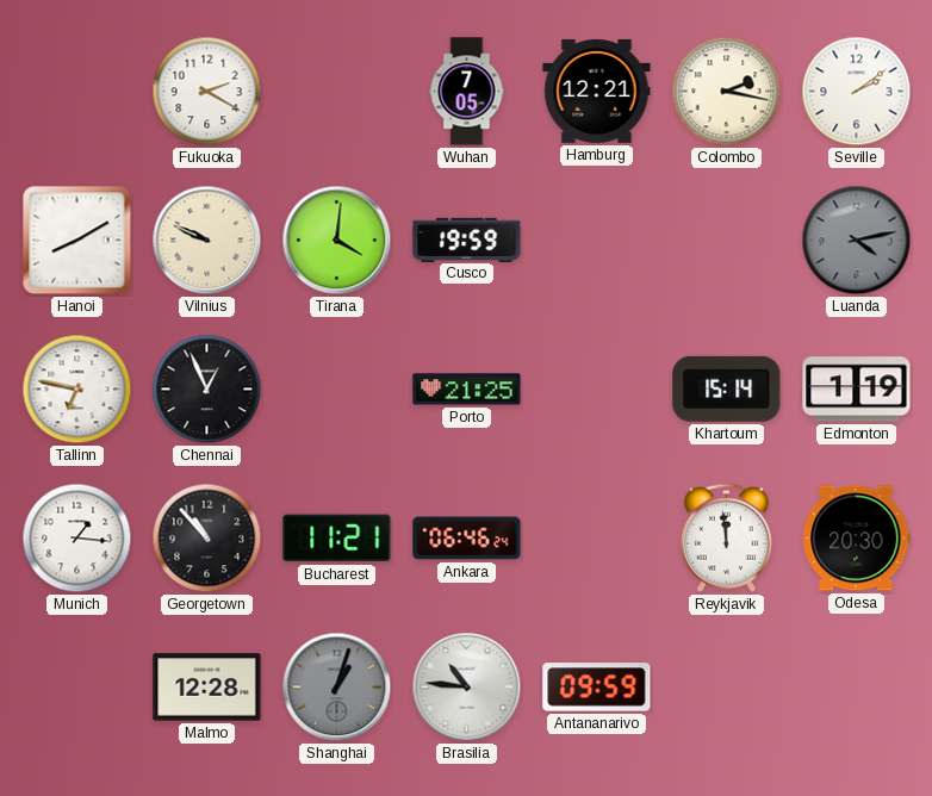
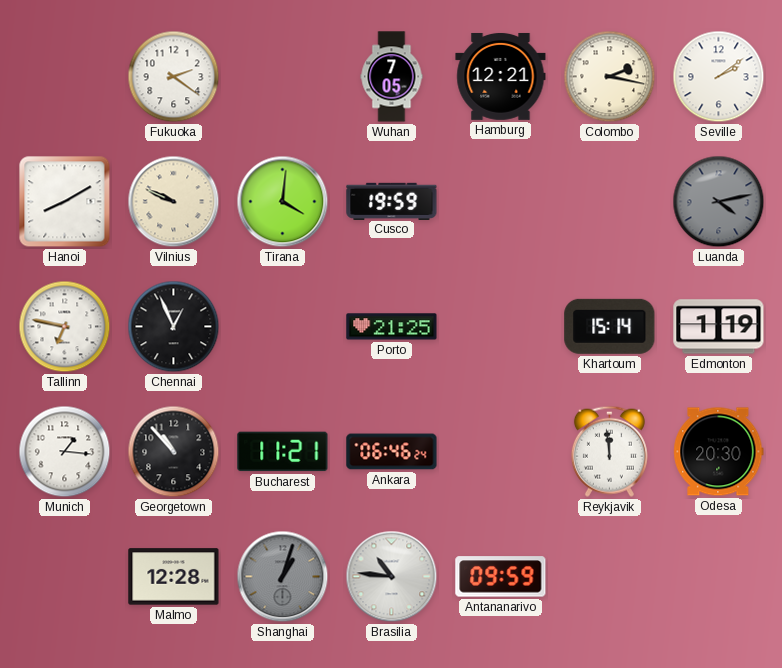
Fukuoka: 2:20 -> 2:21
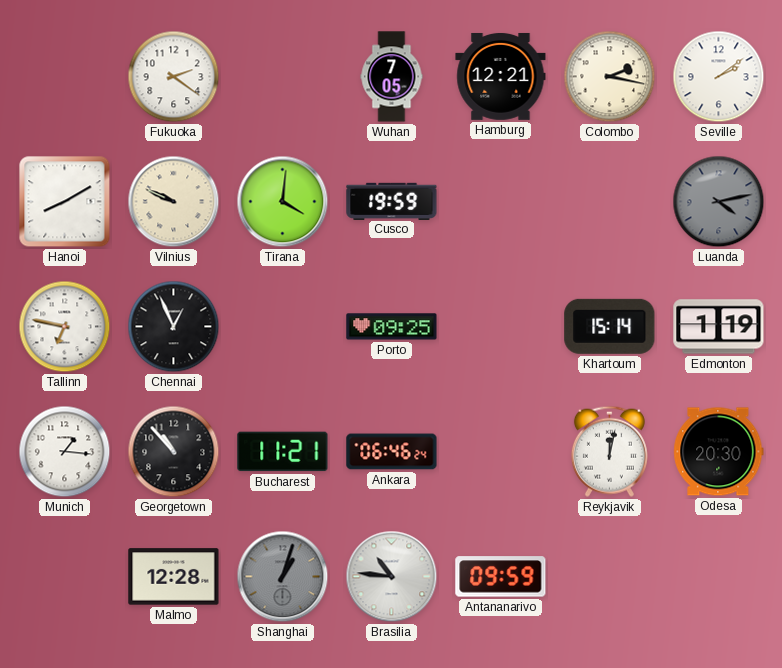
Porto: 21:25 -> 09:25
Reykjavik: 11:59 -> 12:02
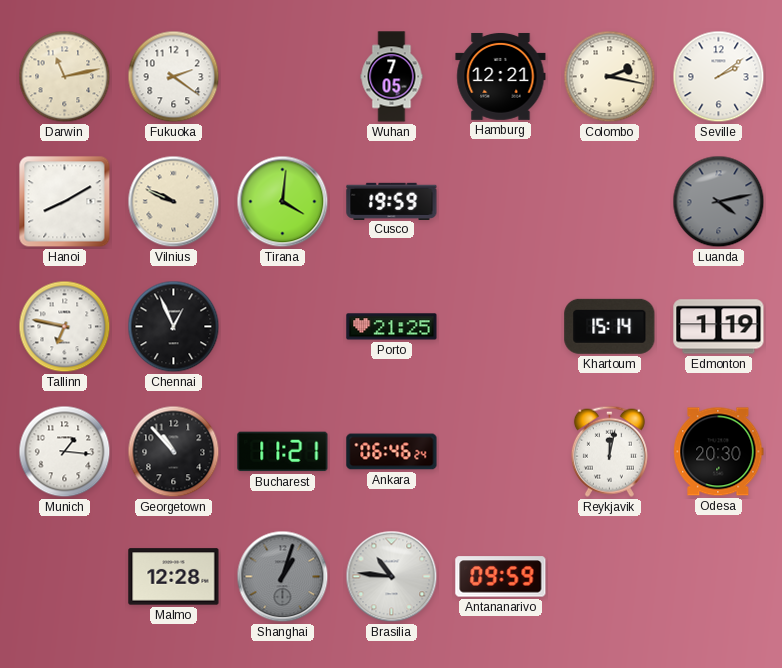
Darwin: none -> 11:13
Porto: 09:25 -> 21:25
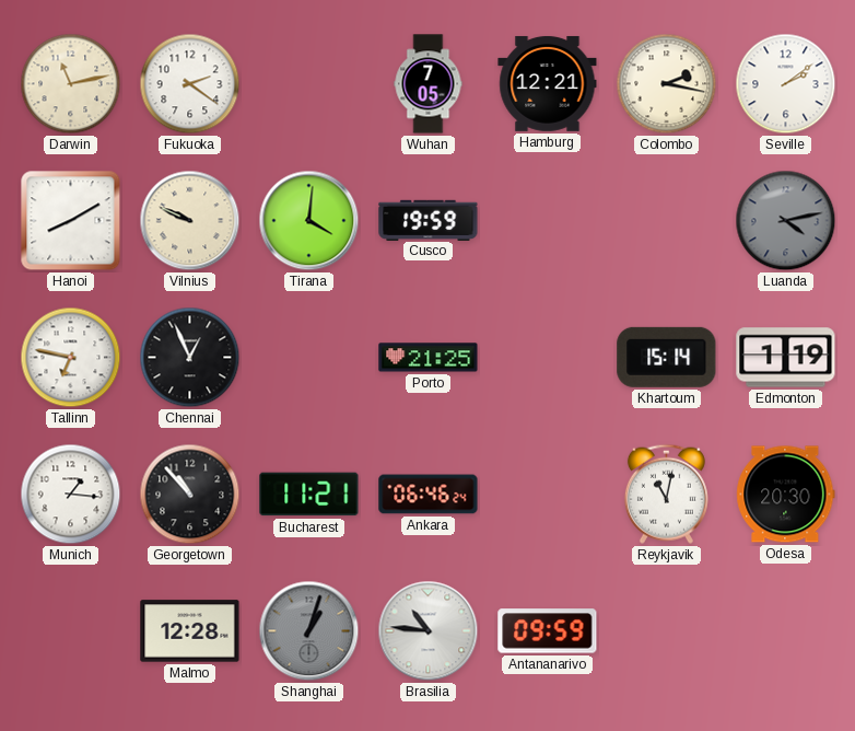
Reykjavik: 12:02 -> 11:02
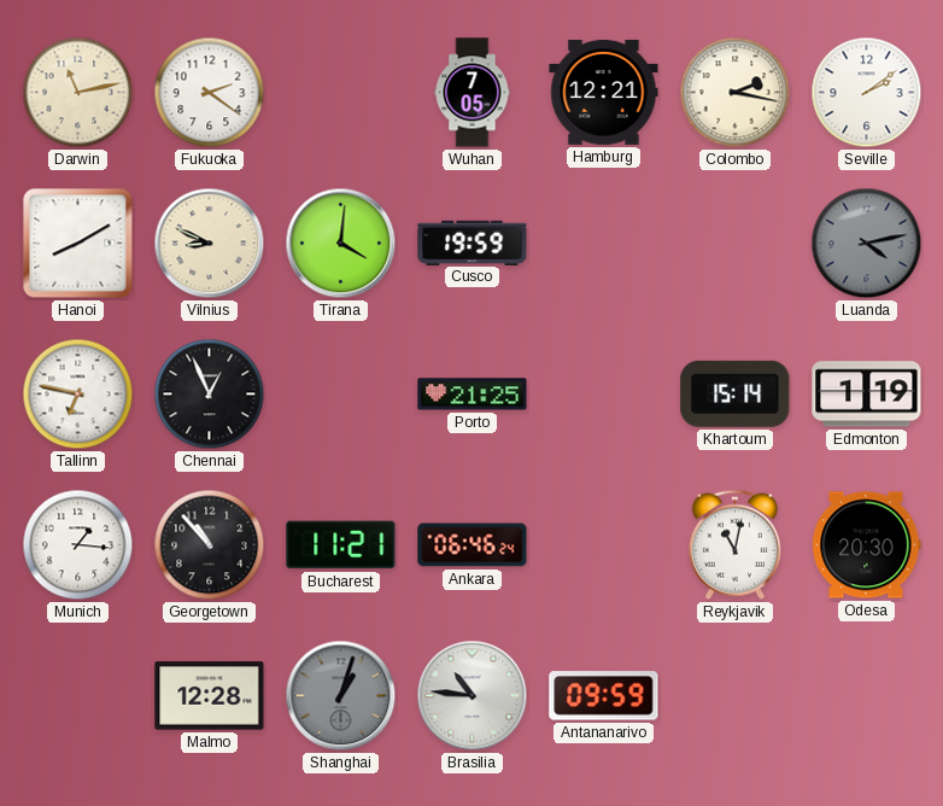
Vilnius: 9:49 -> 8:49
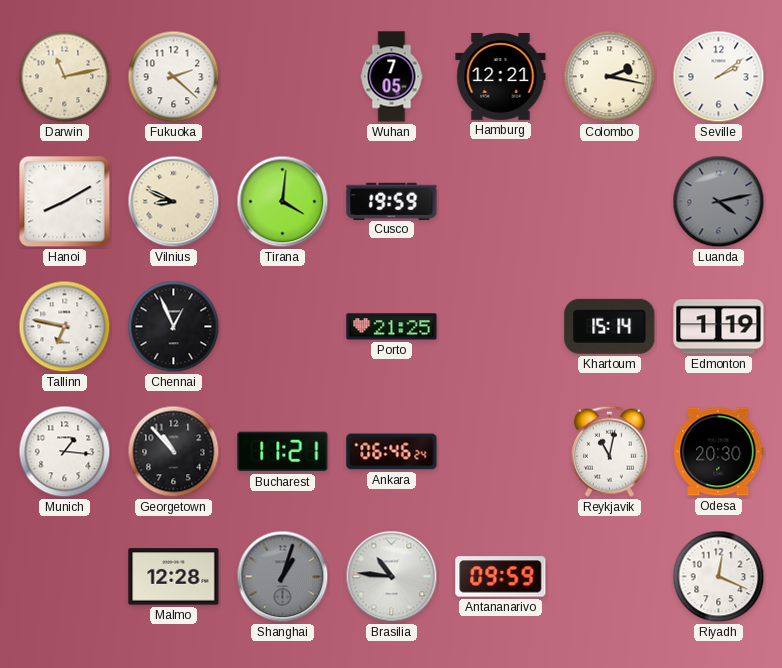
Fukuoka: 2:21 -> 2:22
Riyadh: none -> 12:19
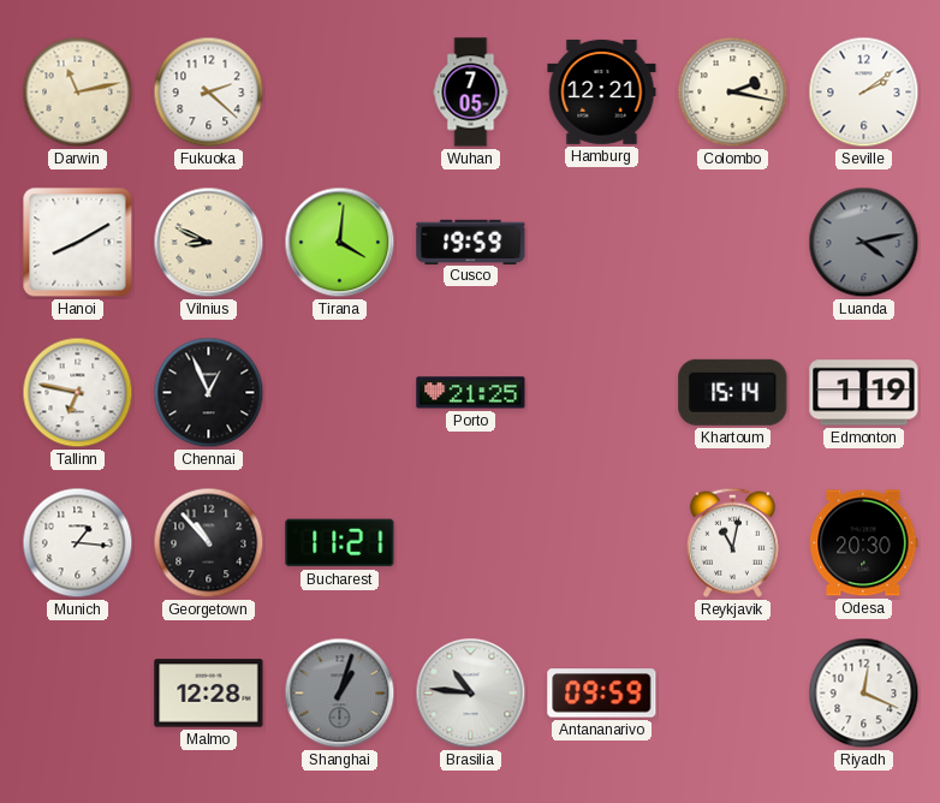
Ankara: 06:46 -> none
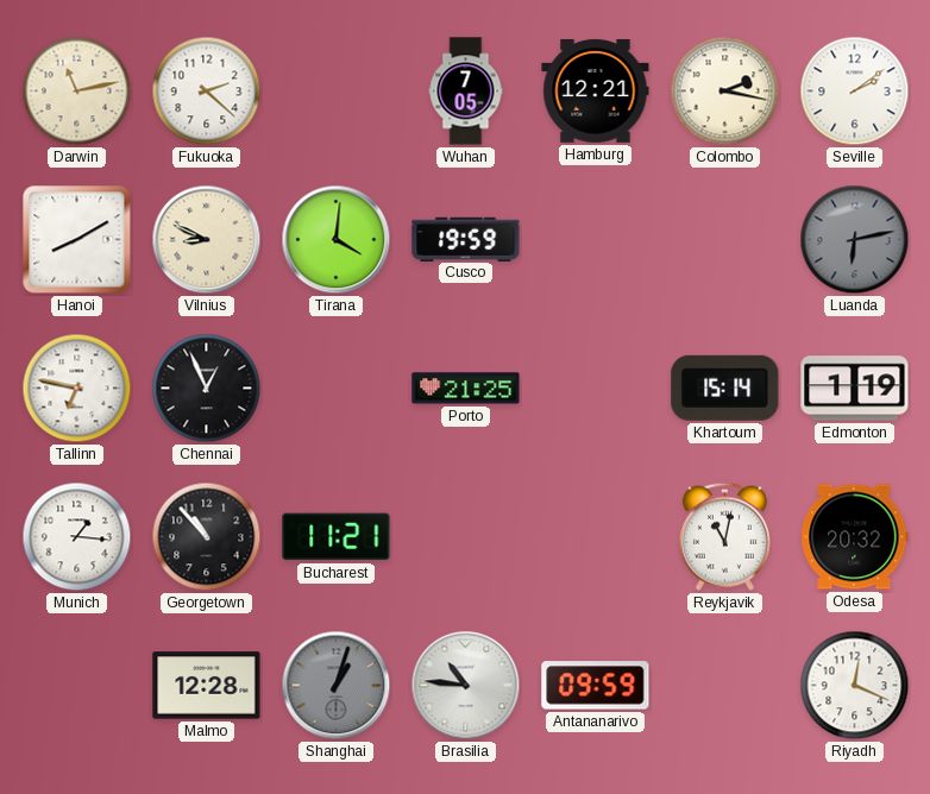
Luanda: 4:13 -> 6:13
Odesa: 20:30 -> 20:32
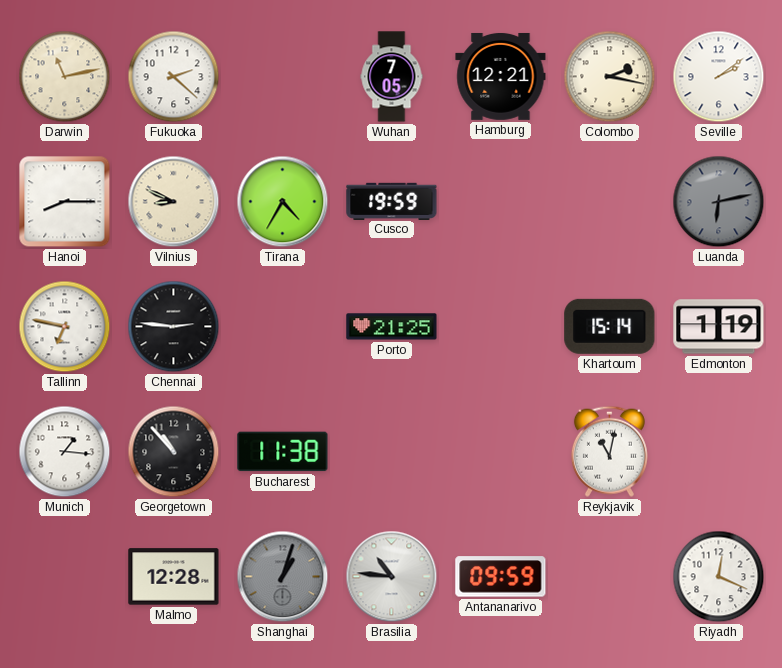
Hanoi: 8:10 -> 8:15
Tirana: 4:01 -> 4:35
Chennai: 12:56 -> 2:46
Bucharest: 11:21 -> 11:38
Odesa: 20:32 -> none
